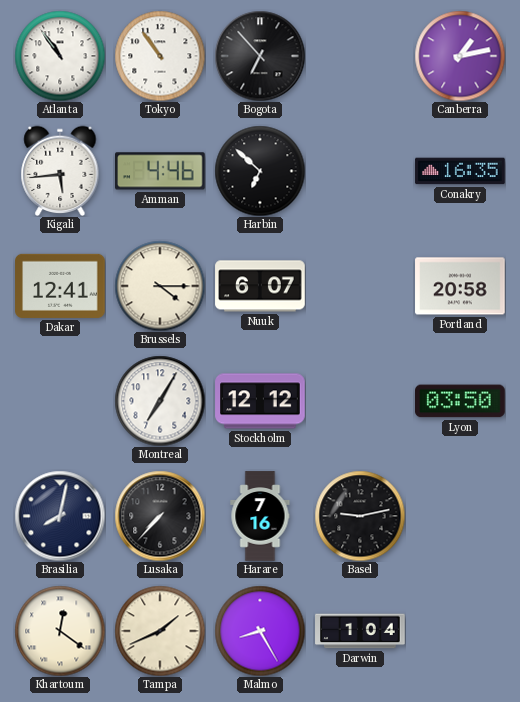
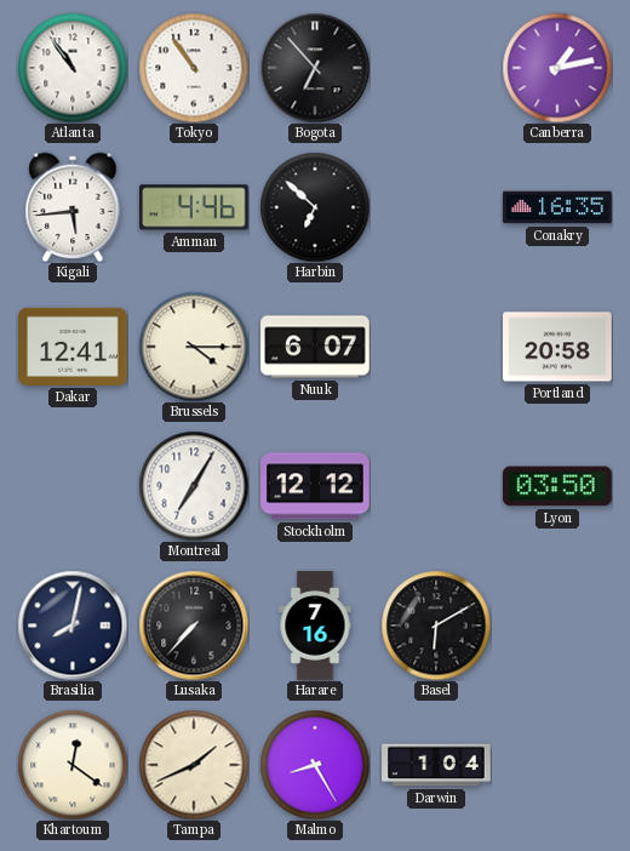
Basel: 9:13 -> 6:10
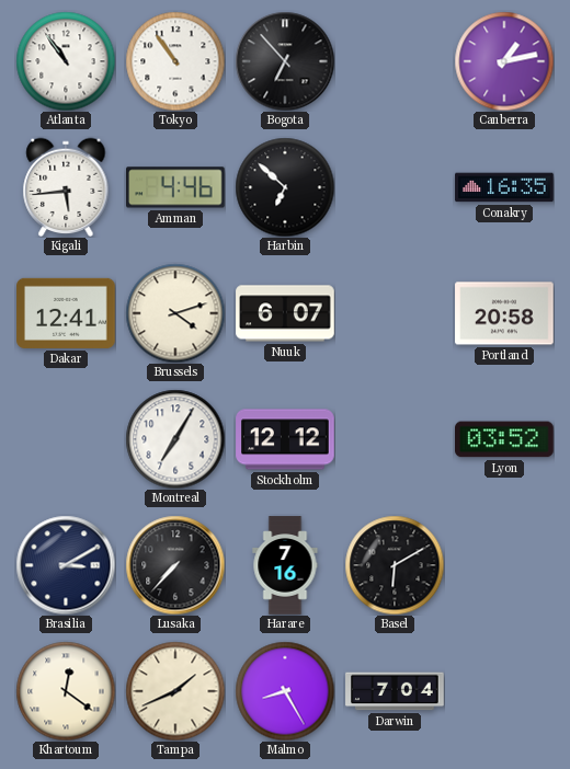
Brussels: 4:15 -> 4:12
Lyon: 03:50 -> 03:52
Brasilia: 8:02 -> 3:10
Darwin: 1:04 -> 7:04
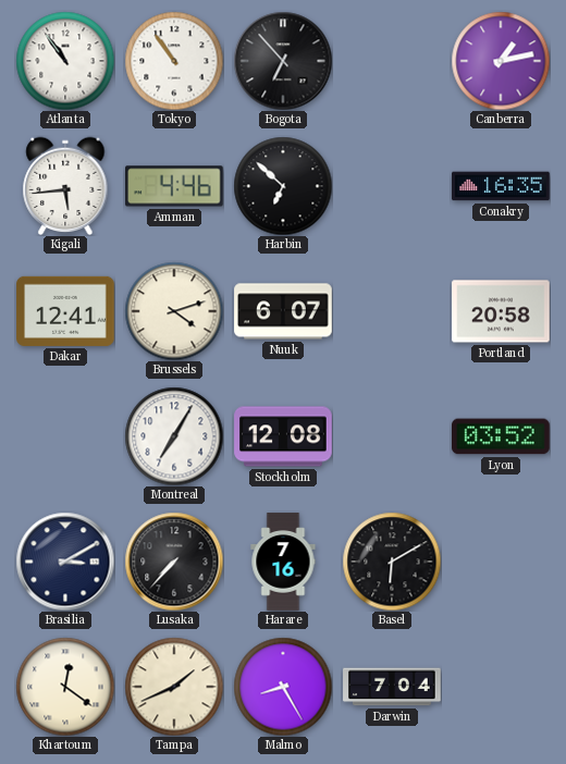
Stockholm: 12:12 -> 12:08
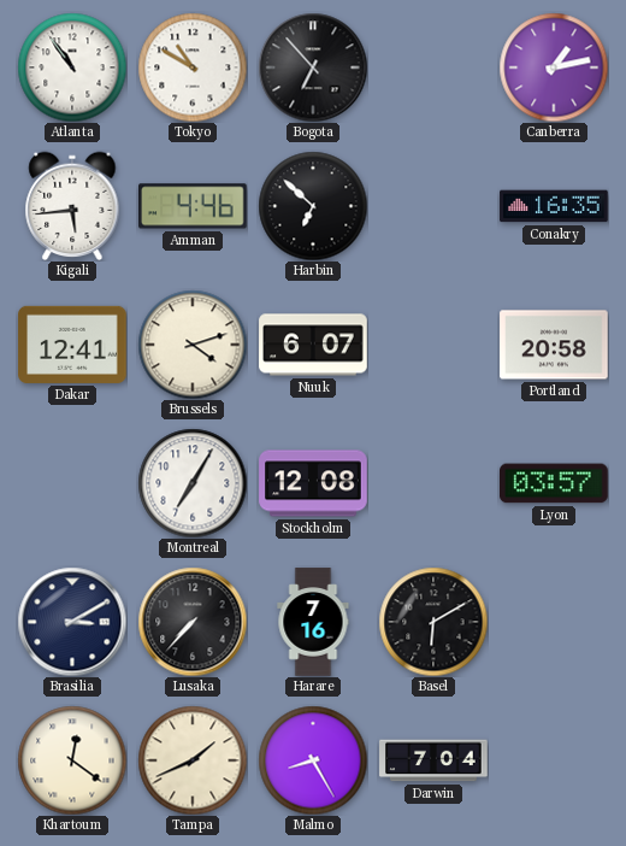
Tokyo: 10:54 -> 10:50
Lyon: 03:52 -> 03:57
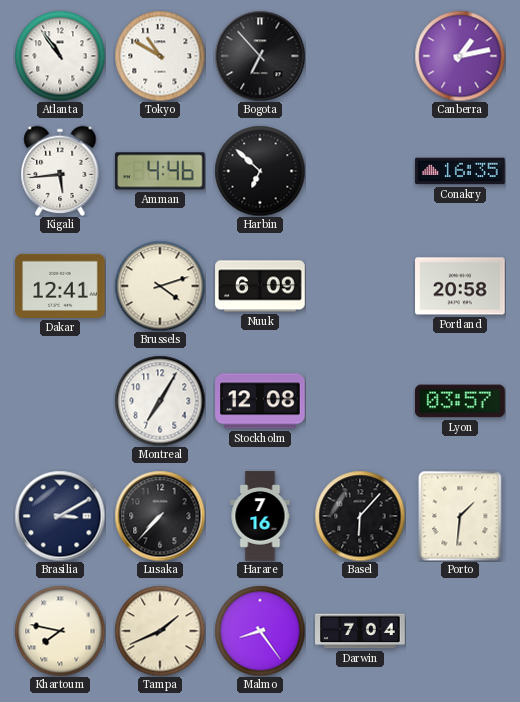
Nuuk: 6:07 -> 6:09
Basel: 6:10 -> 6:07
Porto: none -> 1:31
Khartoum: 12:21 -> 7:47
Malmo: 8:25 -> 8:24
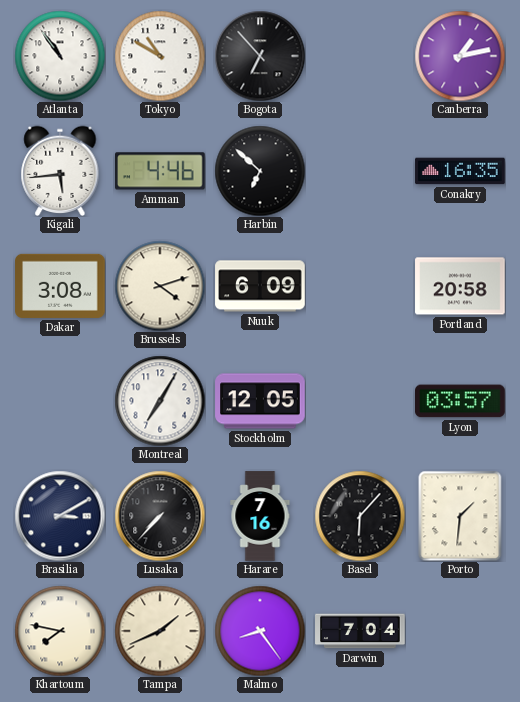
Dakar: 12:41 -> 3:08
Stockholm: 12:08 -> 12:05
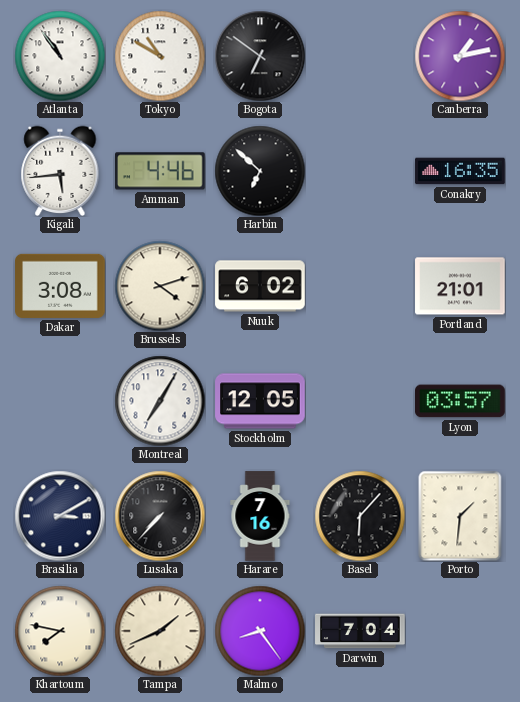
Bogota: 6:53 -> 6:51
Nuuk: 6:09 -> 6:02
Portland: 20:58 -> 21:01
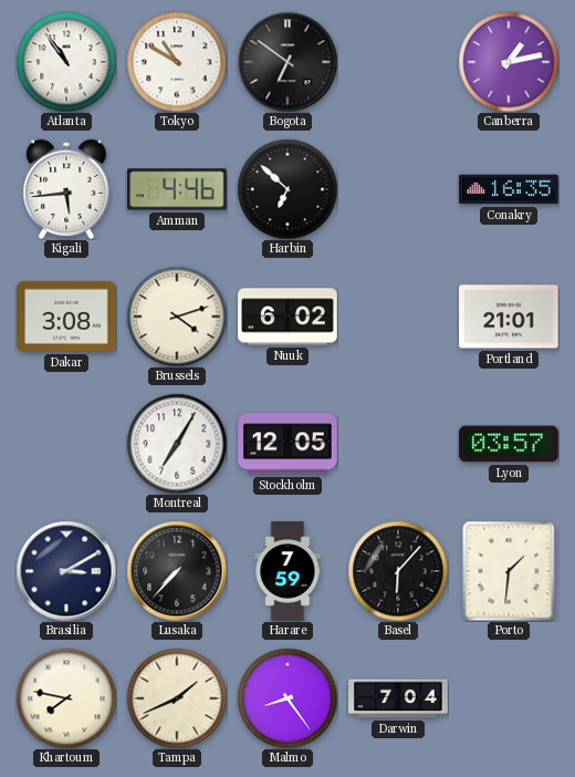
Harare: 7:16 -> 7:59
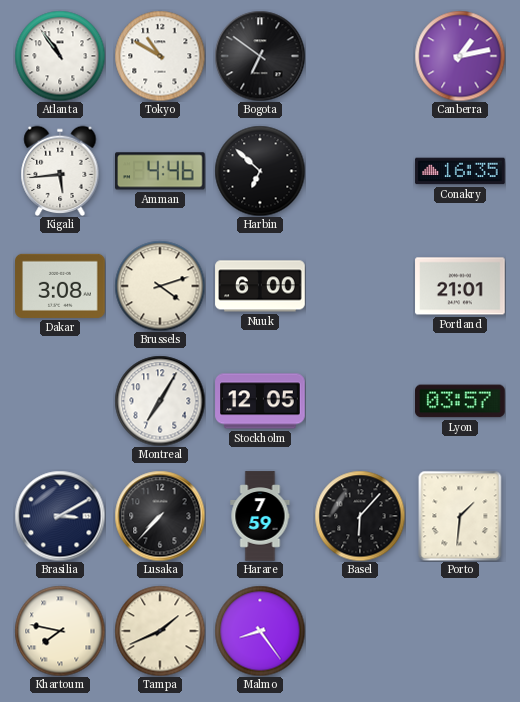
Nuuk: 6:02 -> 6:00
Darwin: 7:04 -> none
